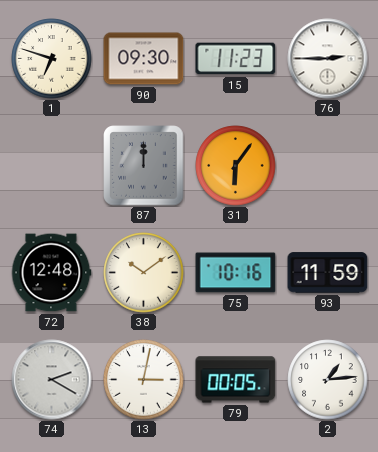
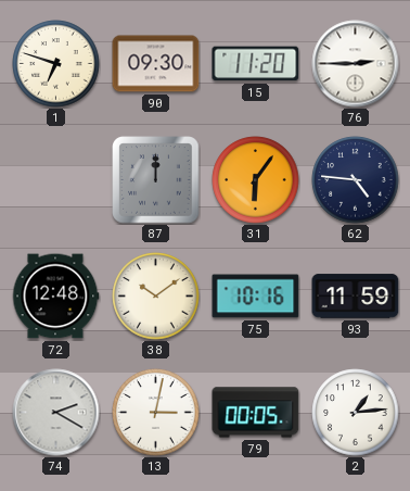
15: 11:23 -> 11:20
62: none -> 4:46
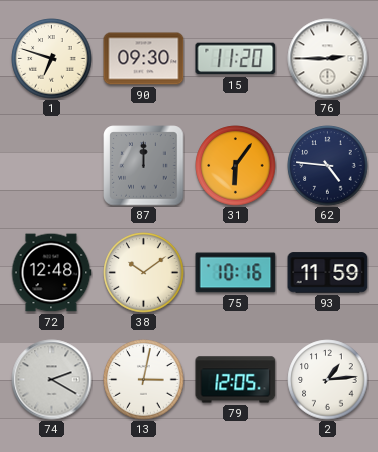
79: 00:05 -> 12:05
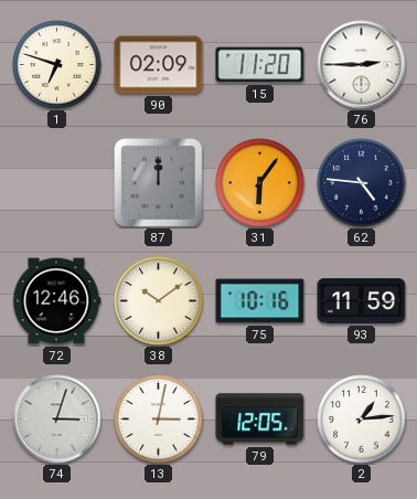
90: 09:30 -> 02:09
72: 12:48 -> 12:46
74: 2:20 -> 3:03
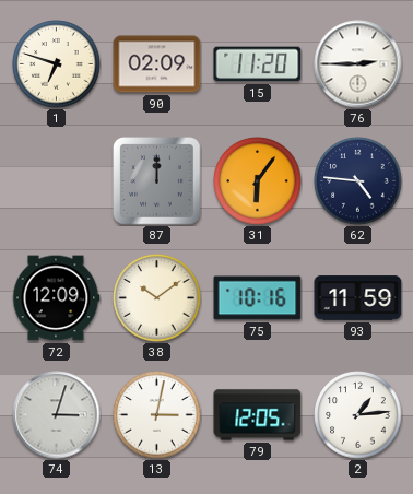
72: 12:46 -> 12:09
